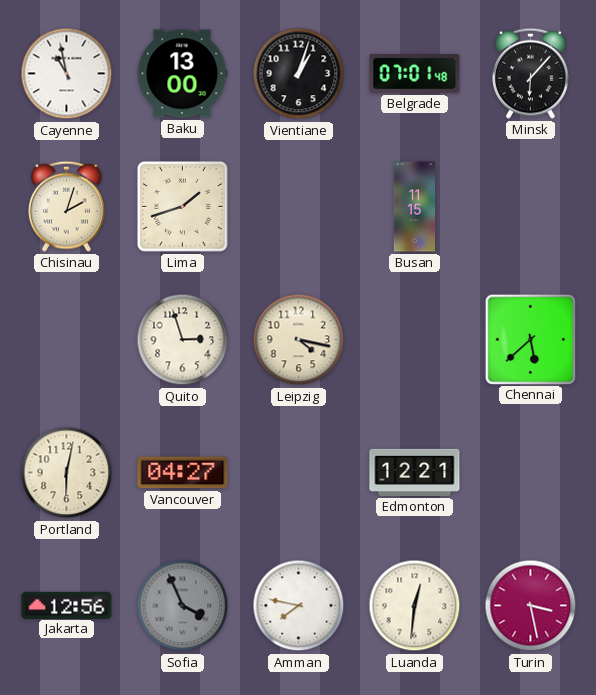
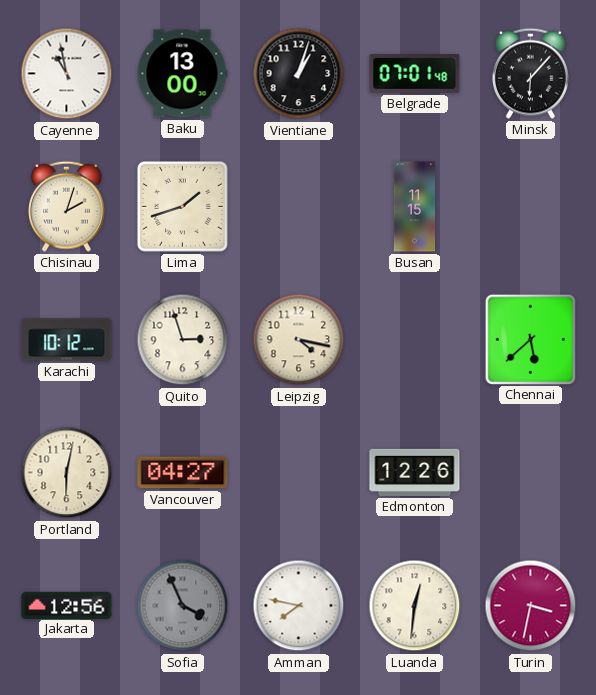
Karachi: none -> 10:12
Edmonton: 12:21 -> 12:26
Turin: 3:28 -> 3:32
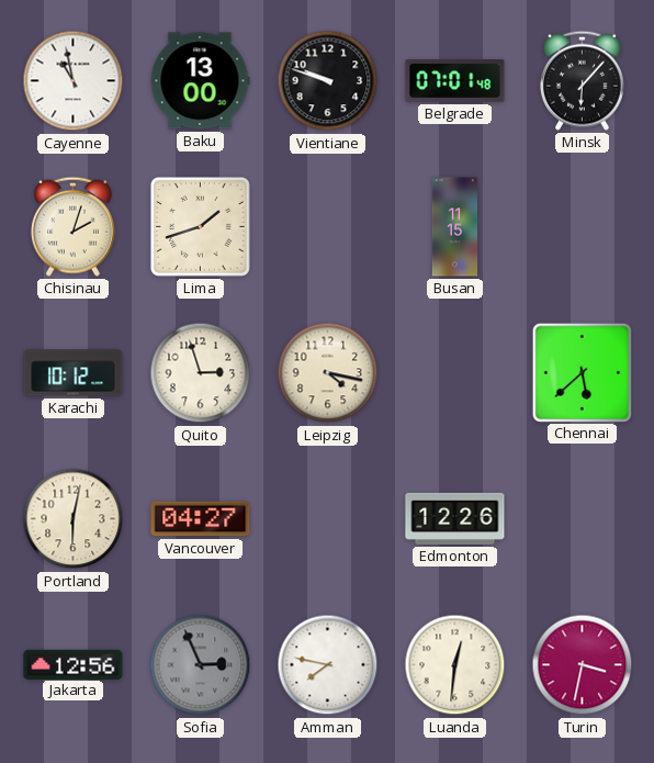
Vientiane: 1:03 -> 9:48
Sofia: 3:56 -> 2:56
